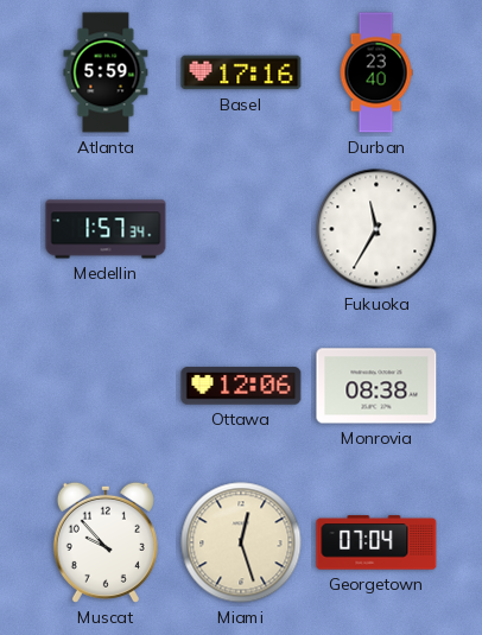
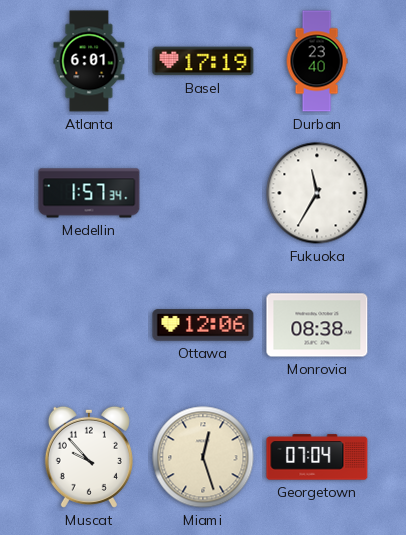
Atlanta: 5:59 -> 6:01
Basel: 17:16 -> 17:19
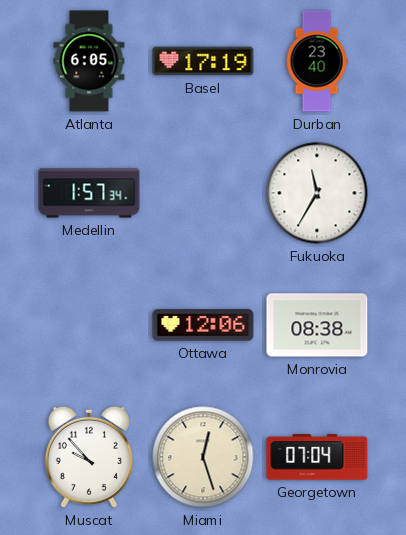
Atlanta: 6:01 -> 6:05
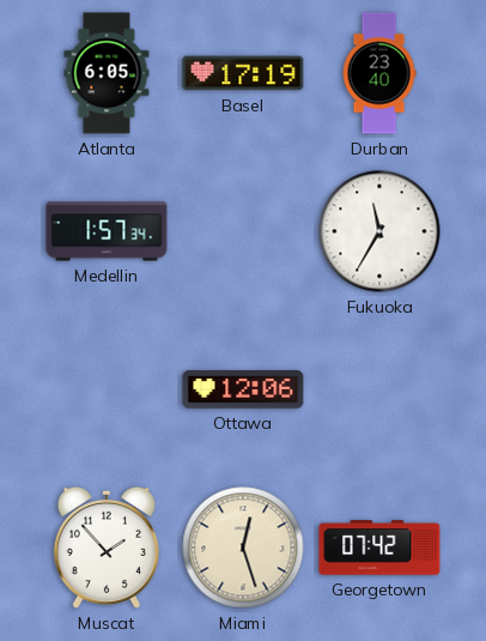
Monrovia: 08:38 -> none
Muscat: 9:53 -> 1:53
Georgetown: 07:04 -> 07:42
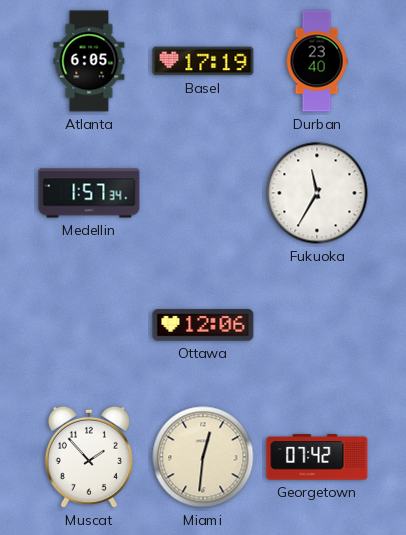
Miami: 12:27 -> 12:31
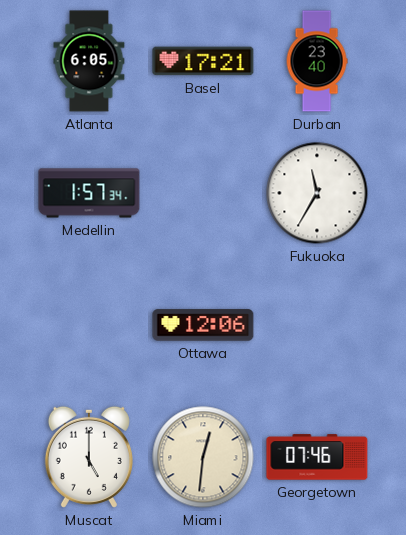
Basel: 17:19 -> 17:21
Muscat: 1:53 -> 5:00
Georgetown: 07:42 -> 07:46
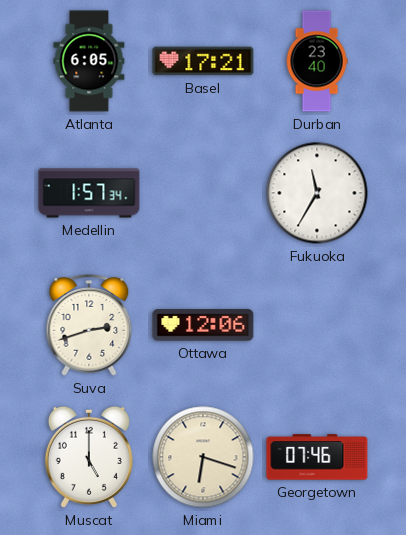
Suva: none -> 2:42
Miami: 12:31 -> 6:18
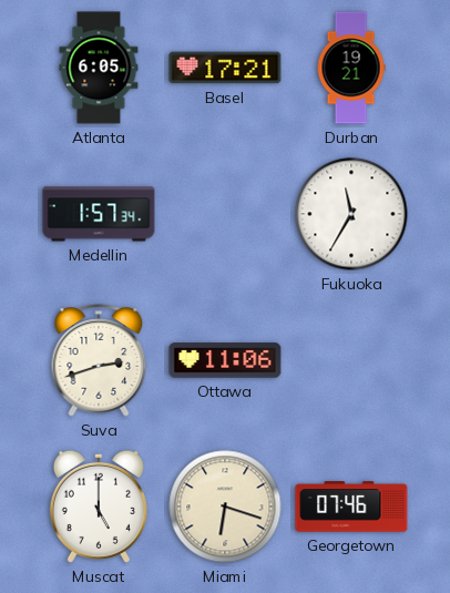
Durban: 23:40 -> 19:21
Ottawa: 12:06 -> 11:06
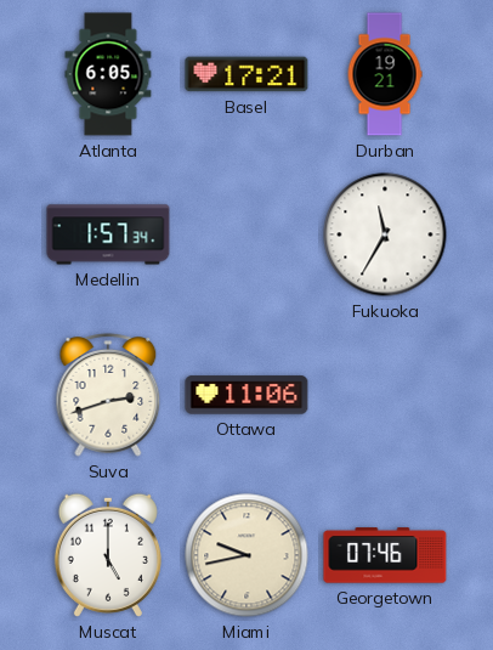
Miami: 6:18 -> 9:43
